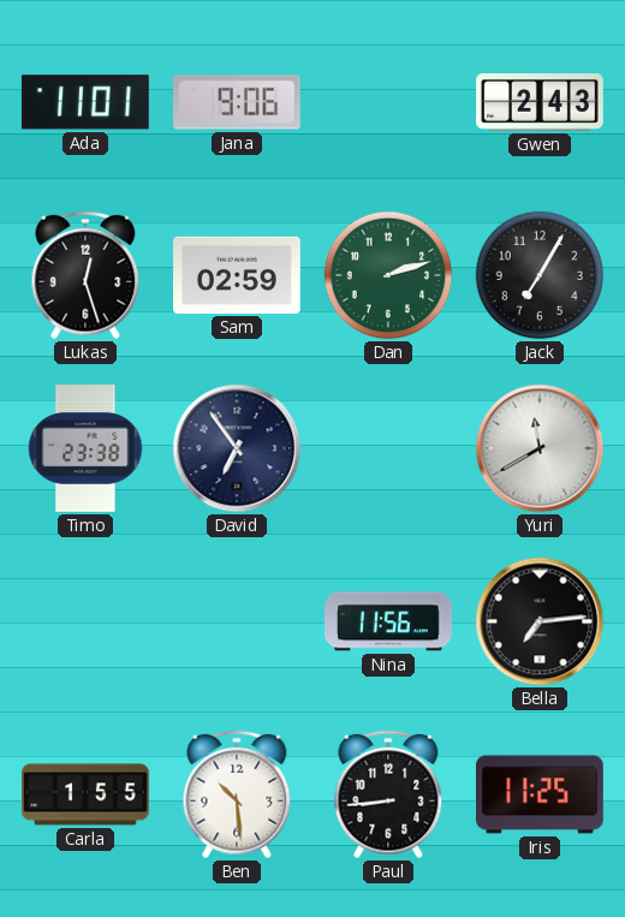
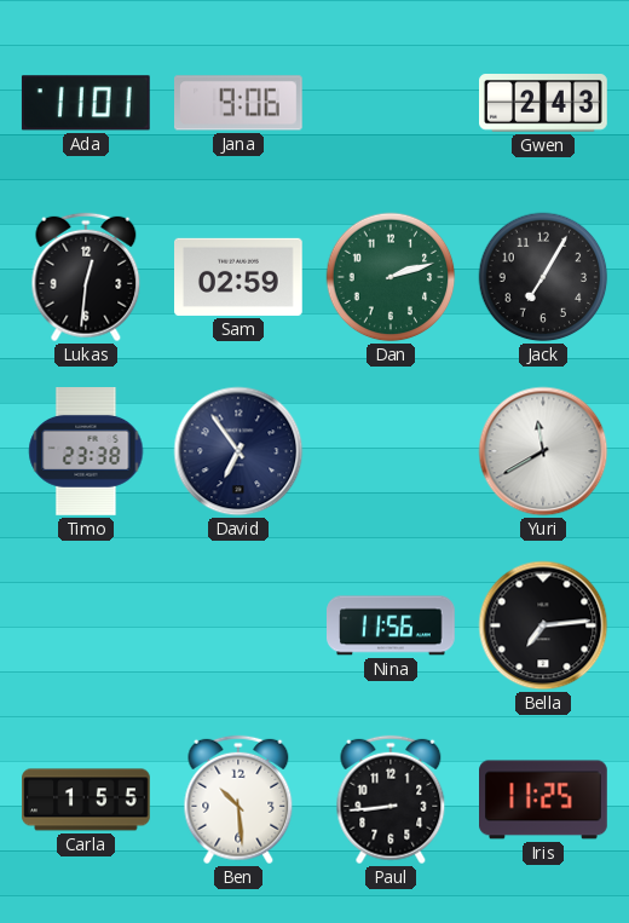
Lukas: 12:27 -> 12:31
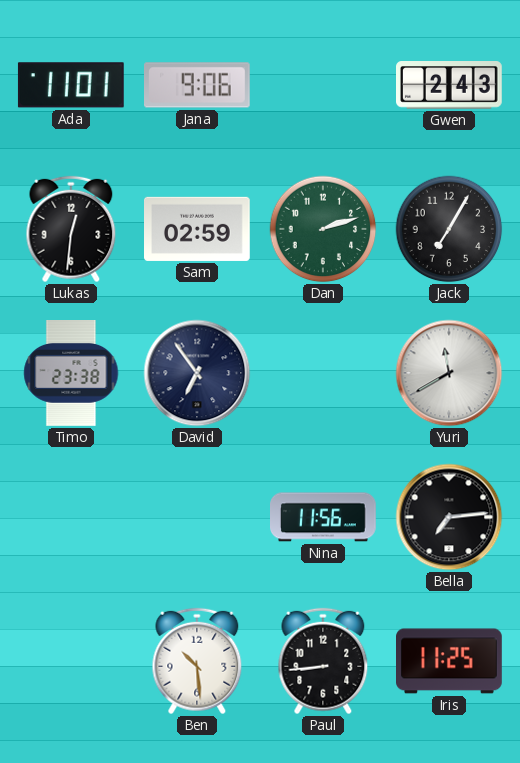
Carla: 1:55 -> none
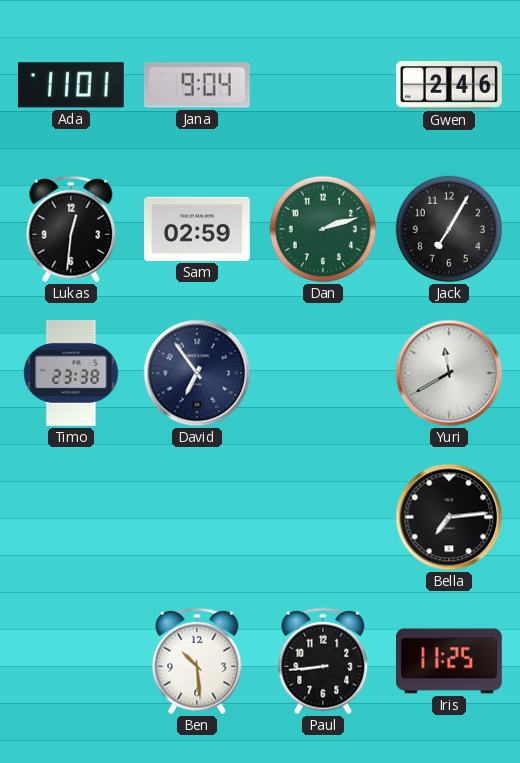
Jana: 9:06 -> 9:04
Gwen: 2:43 -> 2:46
Nina: 11:56 -> none
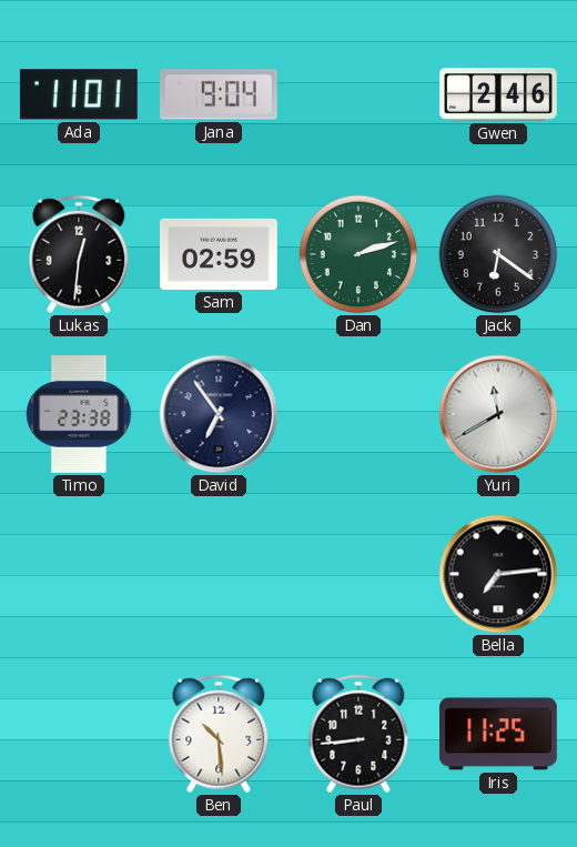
Jack: 7:05 -> 6:21
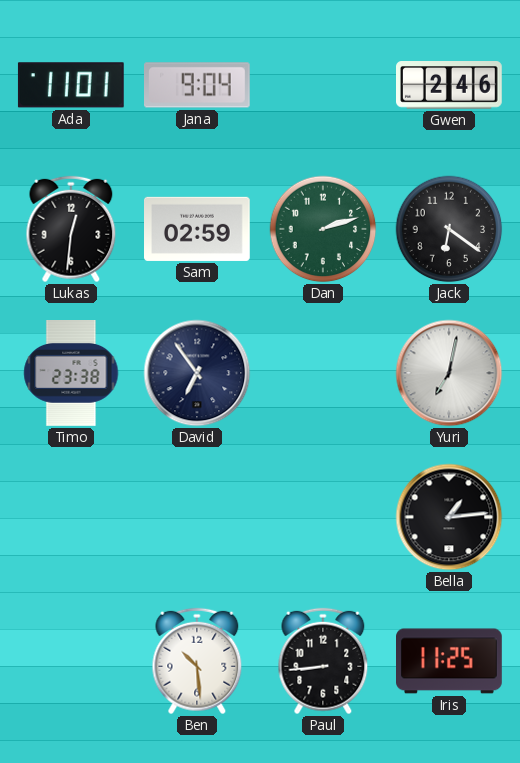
Yuri: 11:40 -> 7:02
Bella: 7:14 -> 1:14
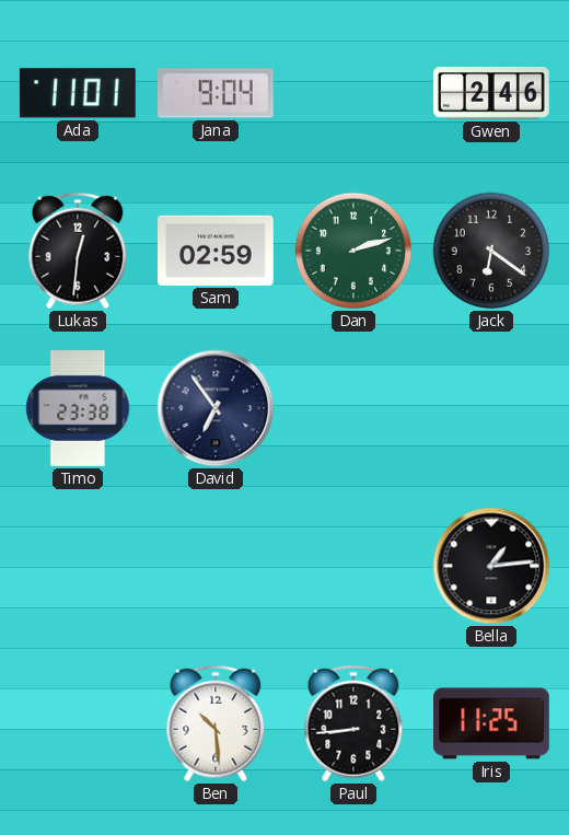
Yuri: 7:02 -> none
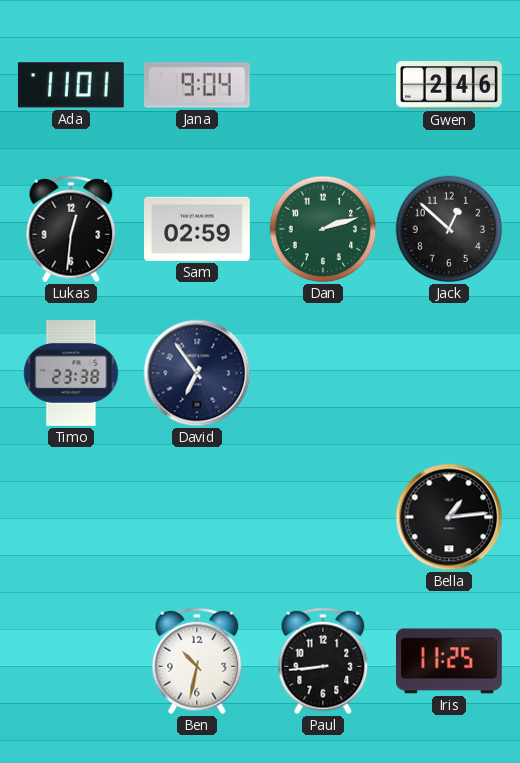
Jack: 6:21 -> 12:52
Ben: 10:29 -> 10:32
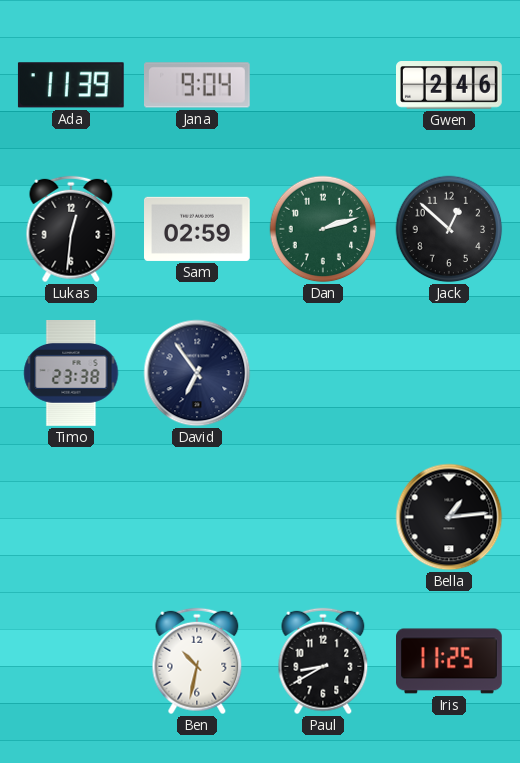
Ada: 11:01 -> 11:39
Paul: 8:44 -> 8:40
